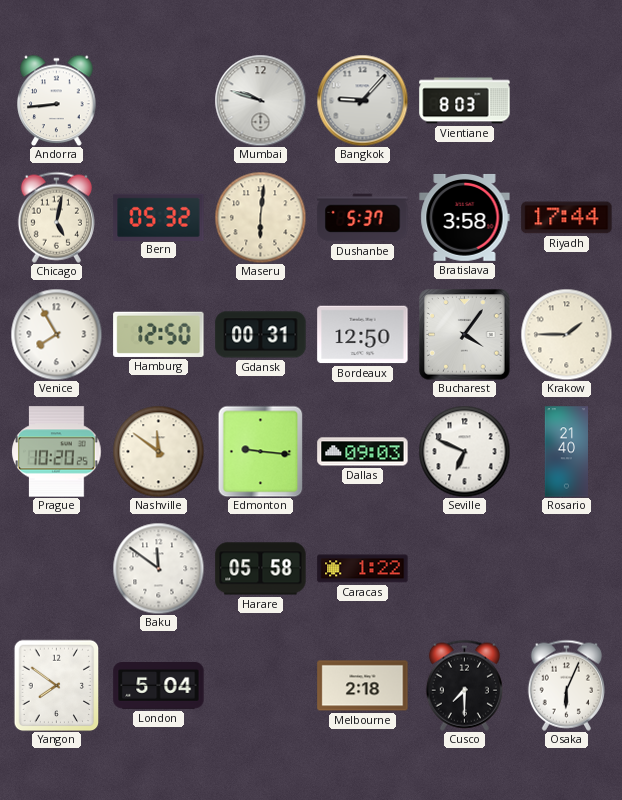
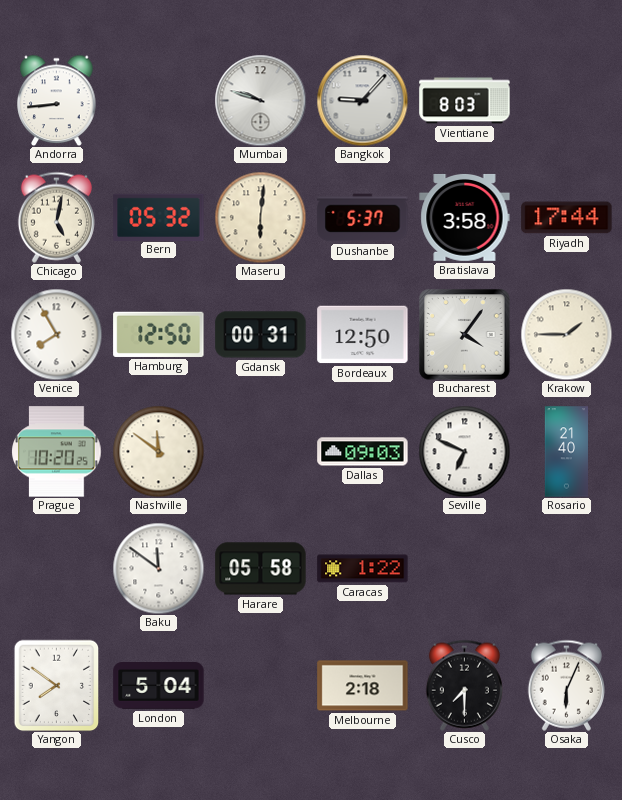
Edmonton: 9:16 -> none
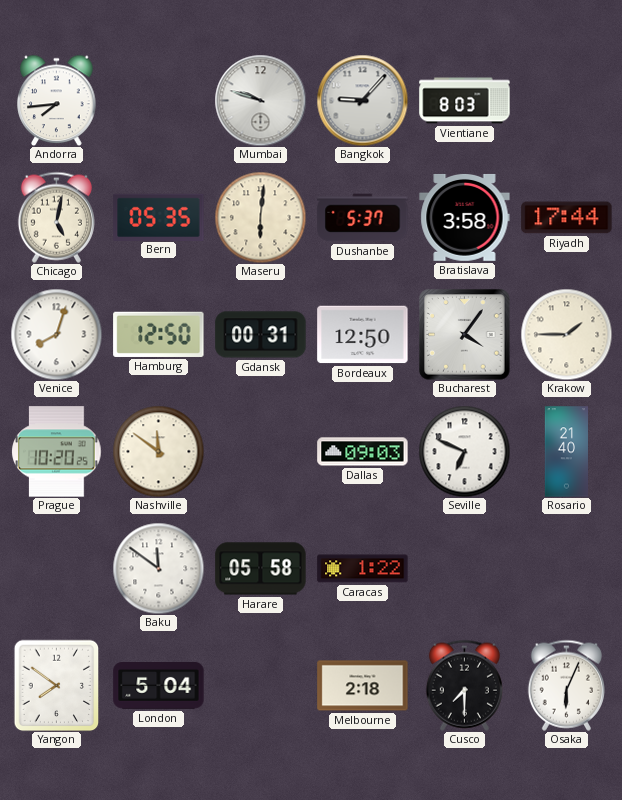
Andorra: 8:44 -> 7:44
Bern: 05:32 -> 05:35
Venice: 7:55 -> 8:03
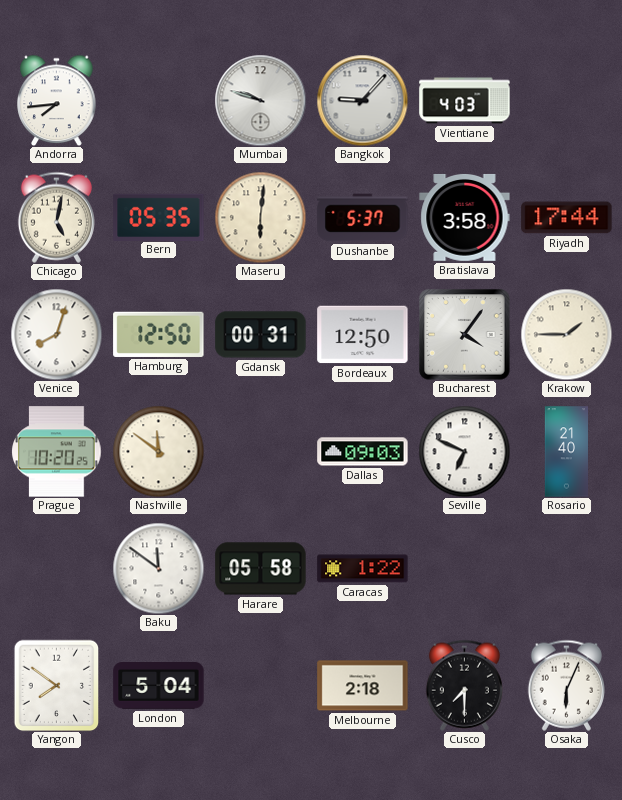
Vientiane: 8:03 -> 4:03
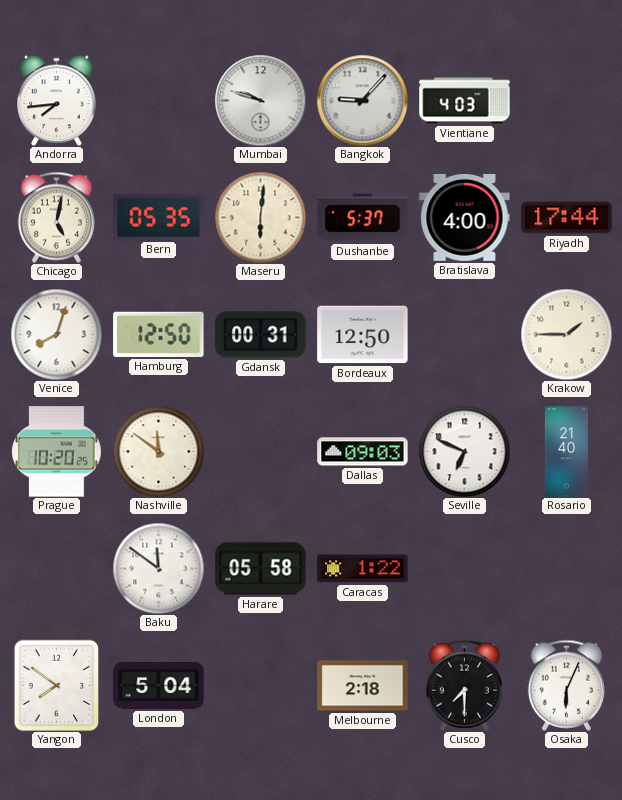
Bratislava: 3:58 -> 4:00
Bucharest: 4:06 -> none
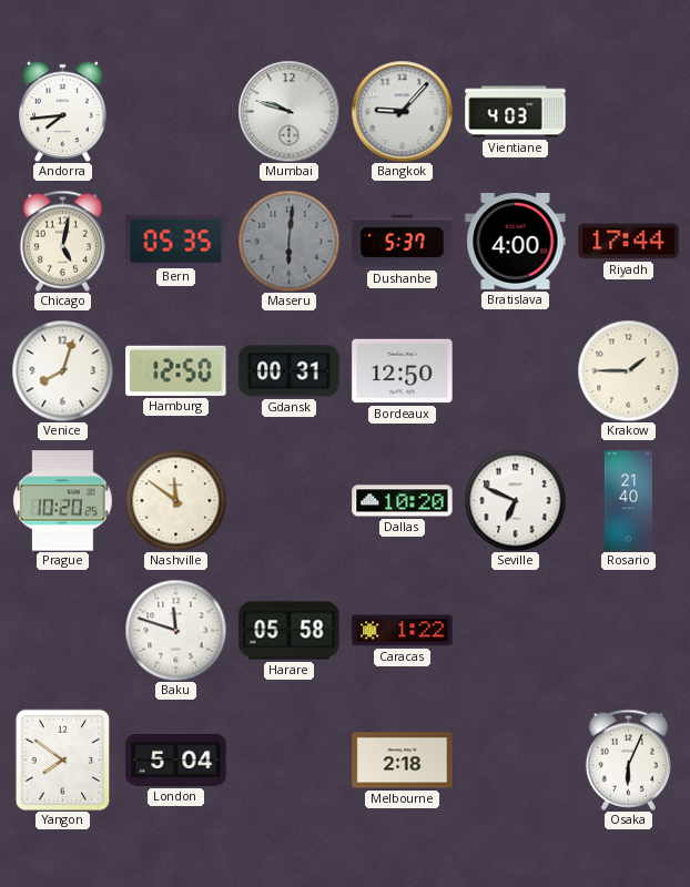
Maseru dial: cream -> grey
Dallas: 09:03 -> 10:20
Baku: 11:51 -> 11:48
Cusco: 7:30 -> none
